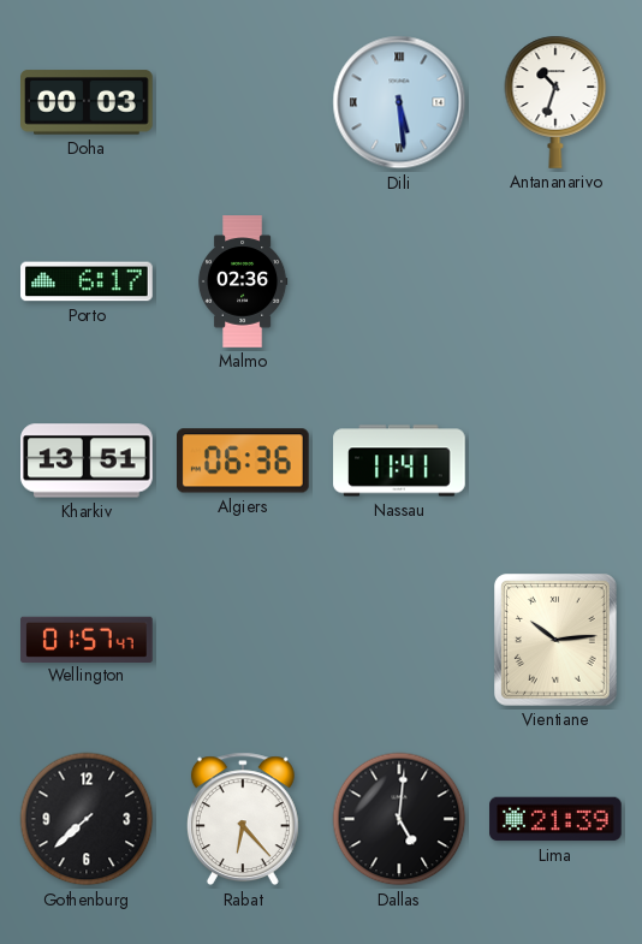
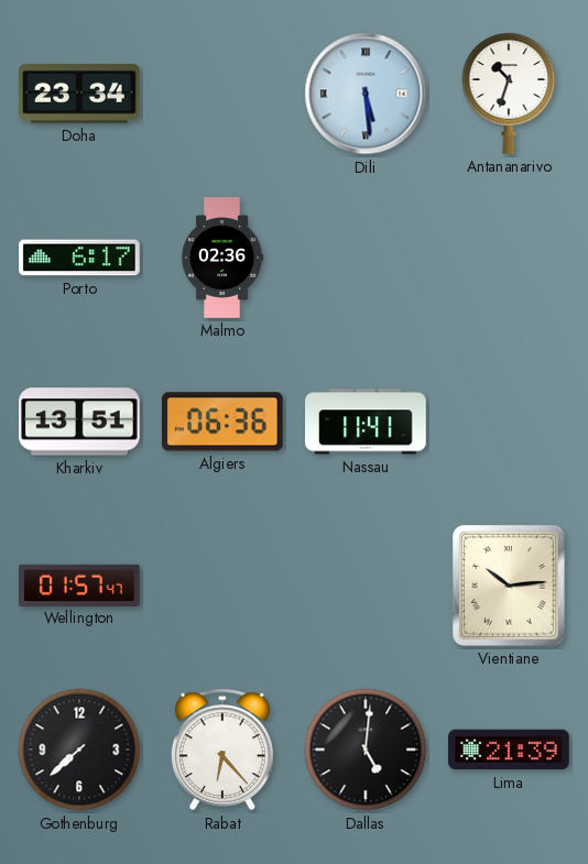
Doha: 00:03 -> 23:34
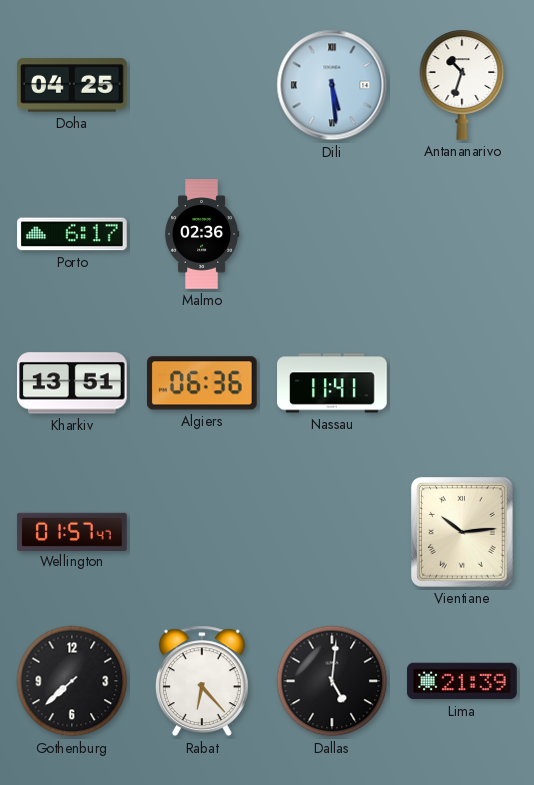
Doha: 23:34 -> 04:25
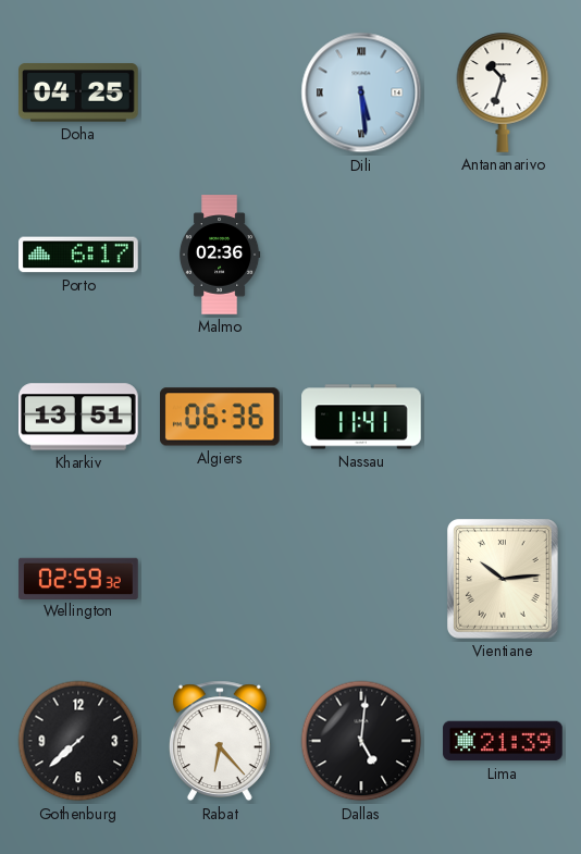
Wellington: 01:57 -> 02:59
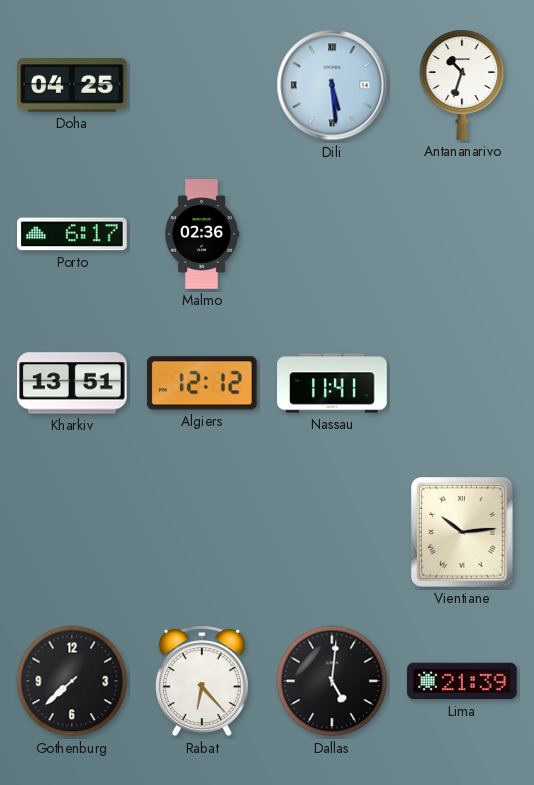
Algiers: 06:36 -> 12:12
Wellington: 02:59 -> none
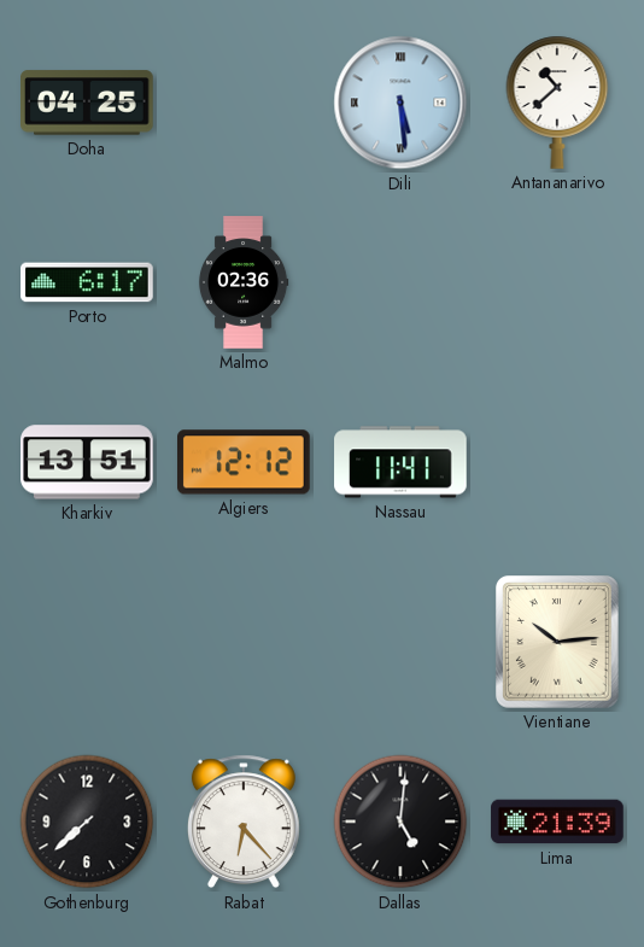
Antananarivo: 10:33 -> 10:38
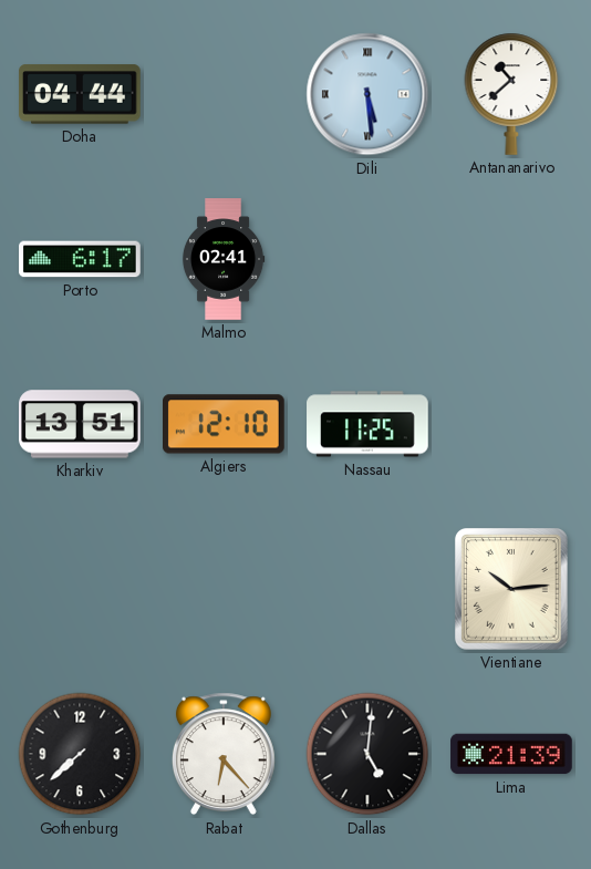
Doha: 04:25 -> 04:44
Malmo: 02:36 -> 02:41
Algiers: 12:12 -> 12:10
Nassau: 11:41 -> 11:25
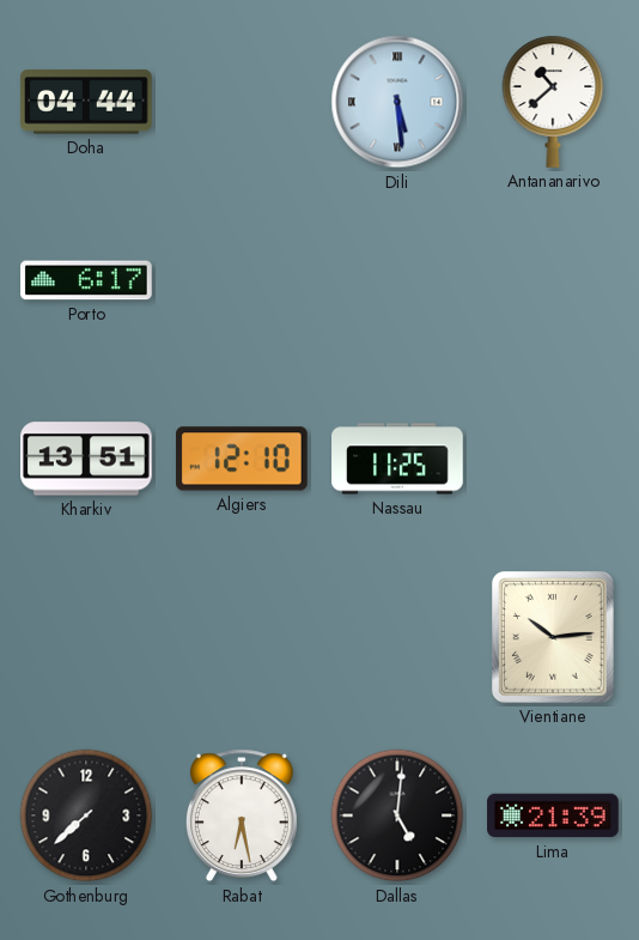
Malmo: 02:41 -> none
Rabat: 6:23 -> 6:28
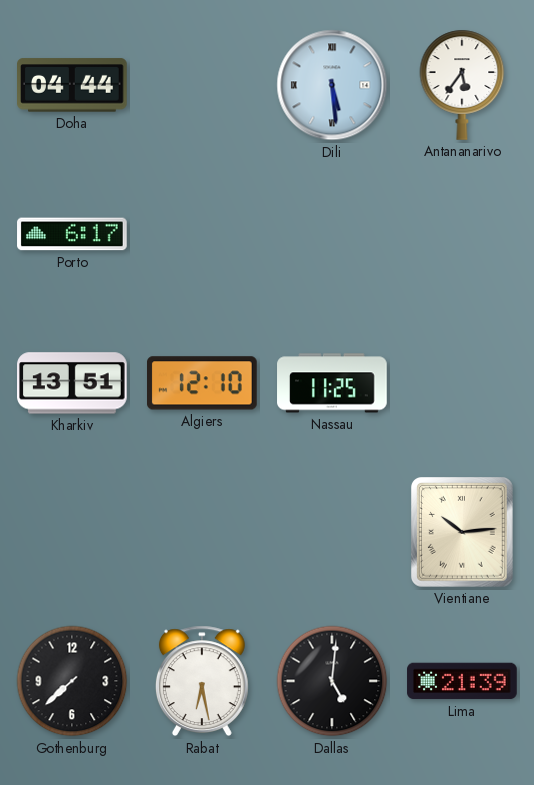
Antananarivo: 10:38 -> 5:36
